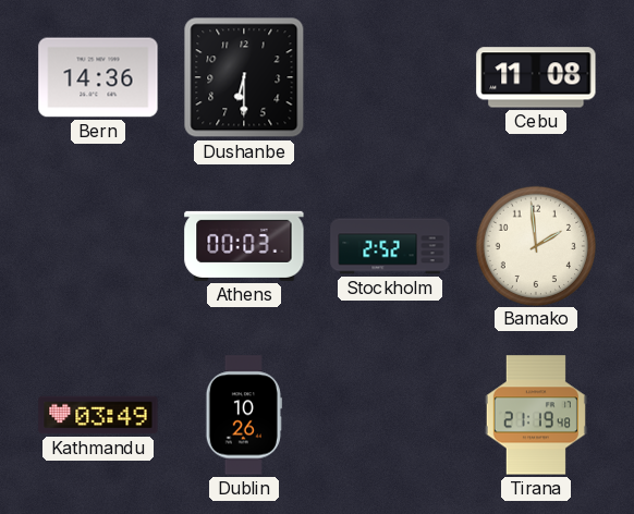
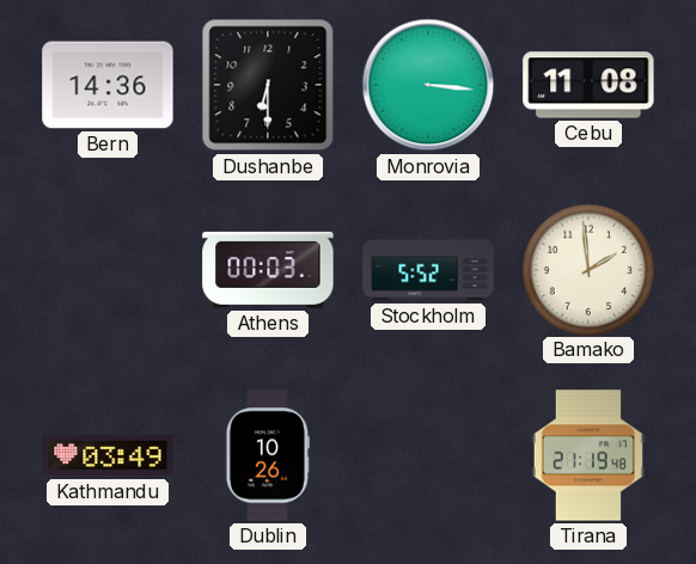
Monrovia: none -> 3:16
Stockholm: 2:52 -> 5:52
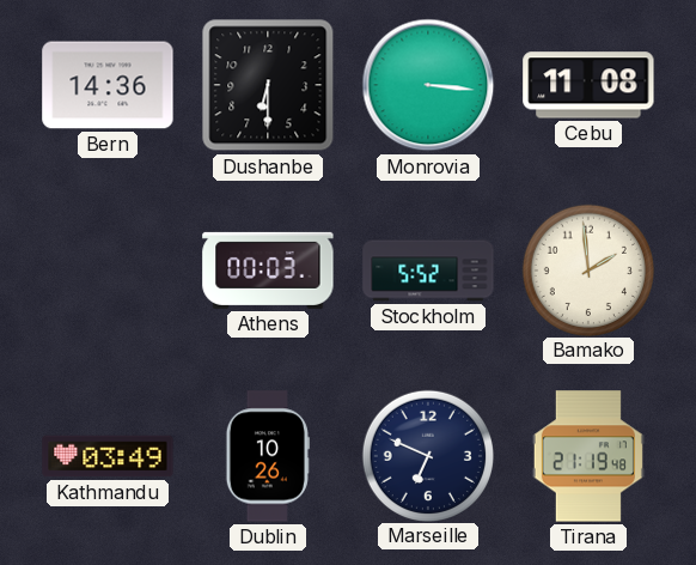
Marseille: none -> 6:49
